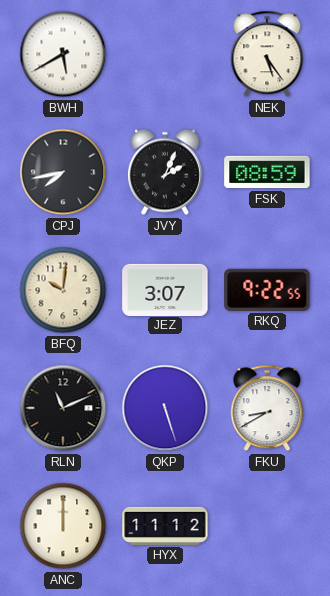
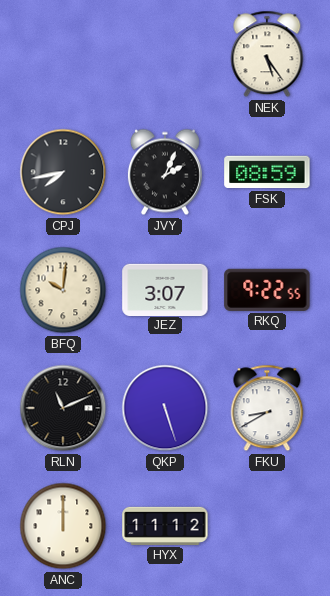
BWH: 5:40 -> none
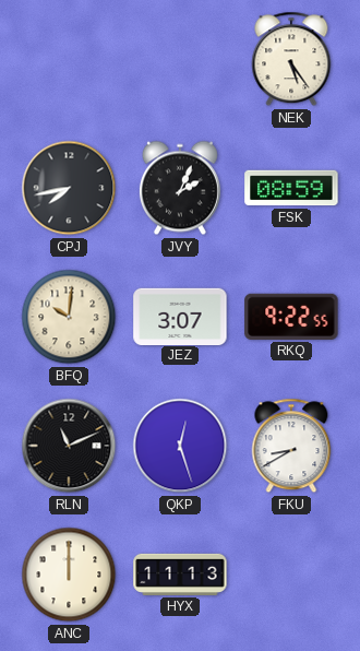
QKP: 5:27 -> 12:27
HYX: 11:12 -> 11:13
